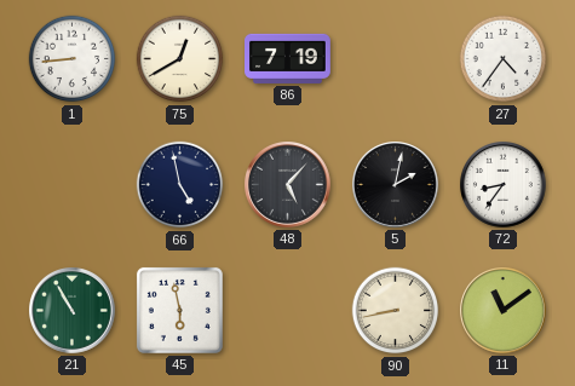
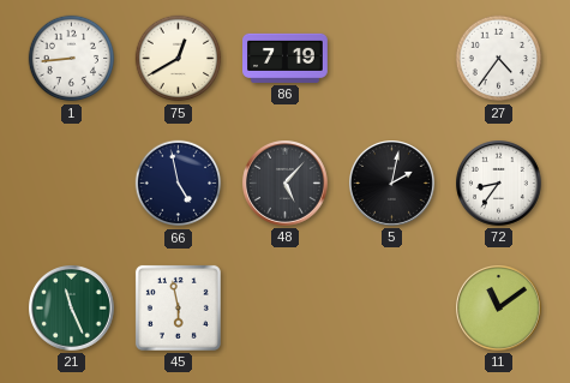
21: 10:55 -> 11:26
90: 8:43 -> none
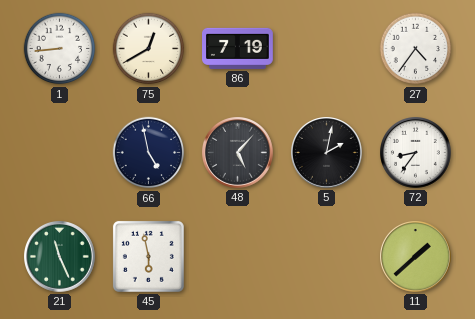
11: 11:09 -> 1:38
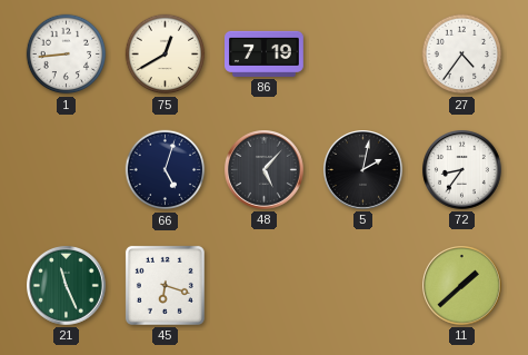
66: 4:58 -> 5:03
45: 5:58 -> 6:18
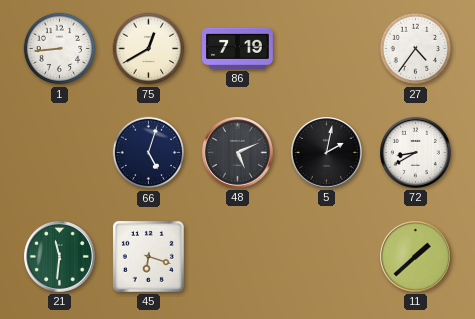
48: 5:07 -> 5:11
72: 8:36 -> 8:40
21: 11:26 -> 11:31
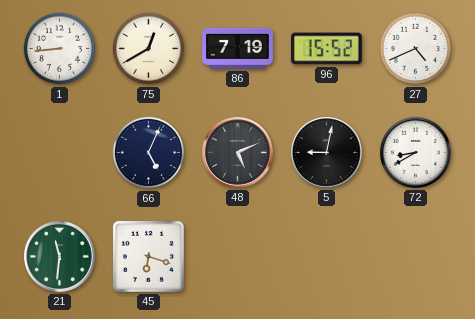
96: none -> 15:52
27: 4:36 -> 4:41
66: 5:03 -> 5:04
5: 2:02 -> 9:02
11: 1:38 -> none
